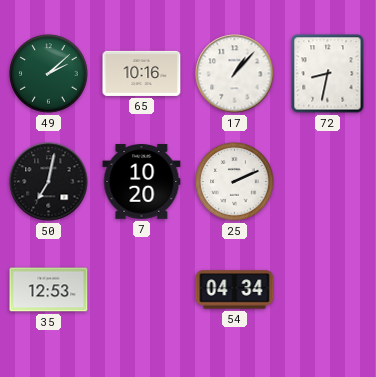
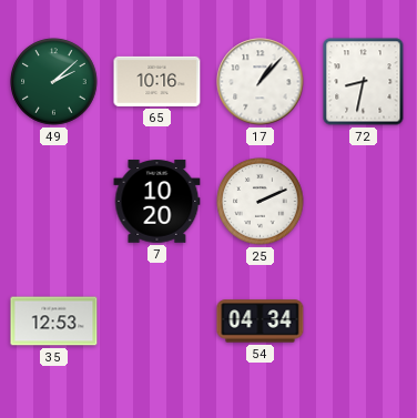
50: 7:02 -> none
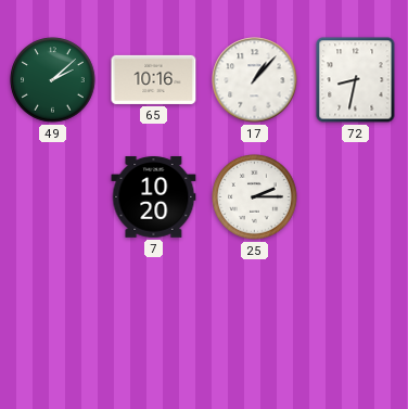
25: 2:11 -> 2:15
35: 12:53 -> none
54: 04:34 -> none
